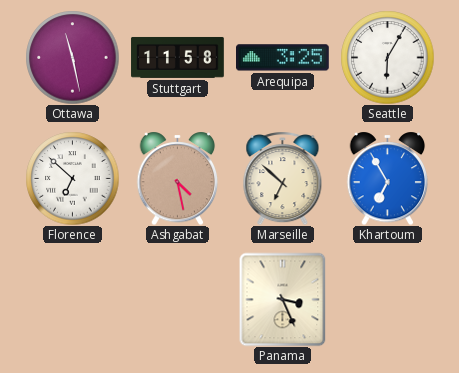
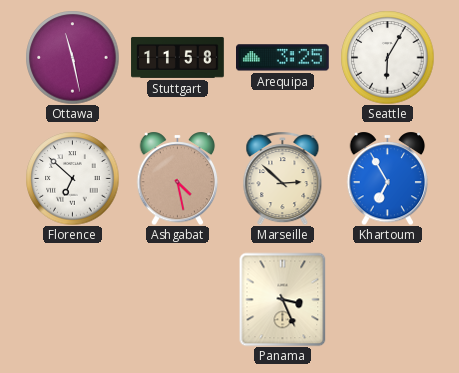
Marseille: 6:52 -> 2:52
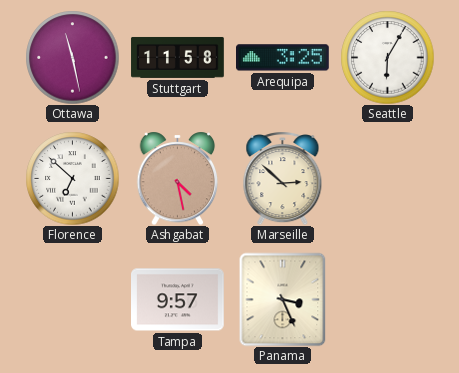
Khartoum: 6:55 -> none
Tampa: none -> 9:57
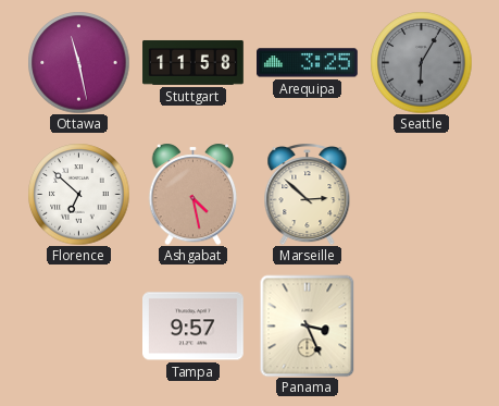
Seattle dial: white -> grey
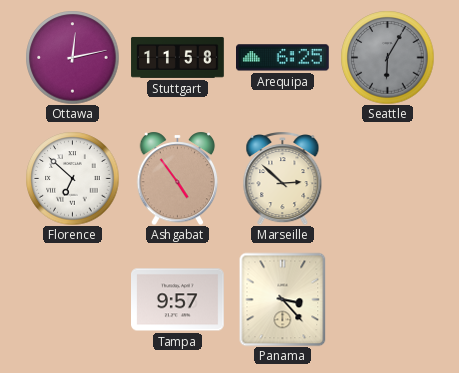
Ottawa: 11:28 -> 12:13
Arequipa: 3:25 -> 6:25
Ashgabat: 4:28 -> 4:54
Panama: 3:26 -> 3:23
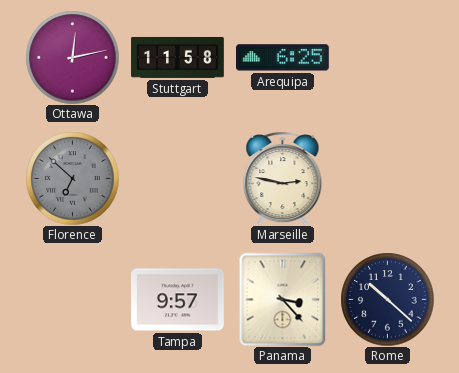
Seattle: 6:05 -> none
Florence dial: white -> grey
Ashgabat: 4:54 -> none
Marseille: 2:52 -> 2:47
Rome: none -> 10:22
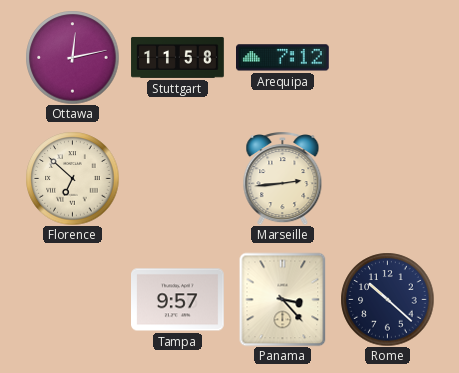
Arequipa: 6:25 -> 7:12
Florence dial: grey -> cream
Marseille: 2:47 -> 2:44
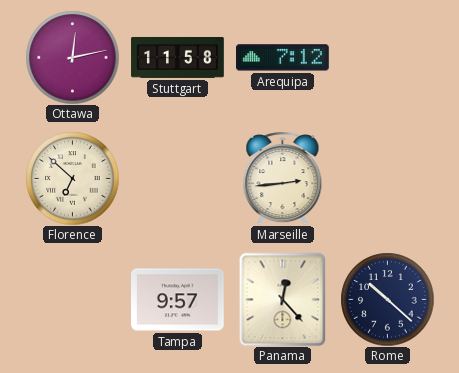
Panama: 3:23 -> 12:23
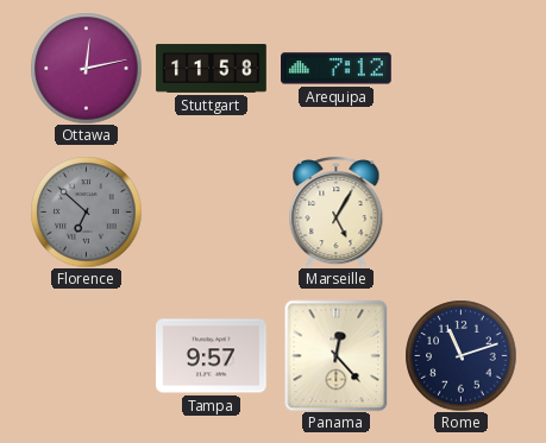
Florence dial: cream -> grey
Marseille: 2:44 -> 5:05
Rome: 10:22 -> 11:12
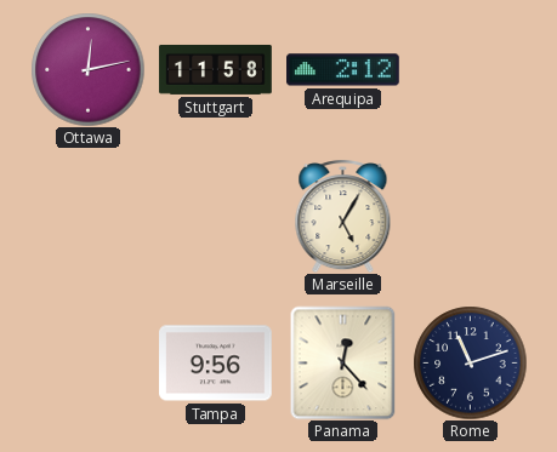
Arequipa: 7:12 -> 2:12
Florence: 6:52 -> none
Tampa: 9:57 -> 9:56
